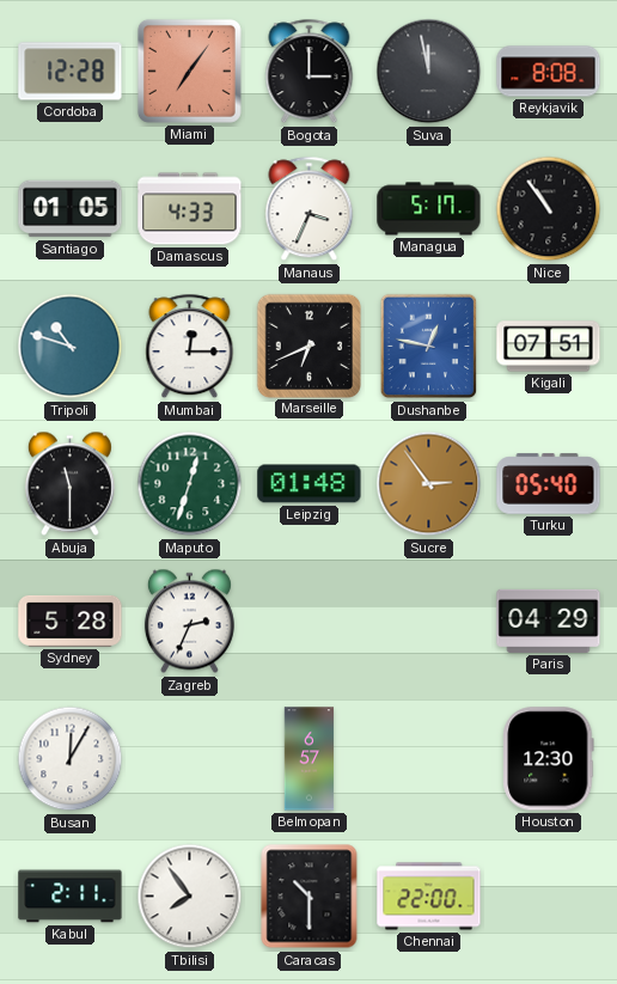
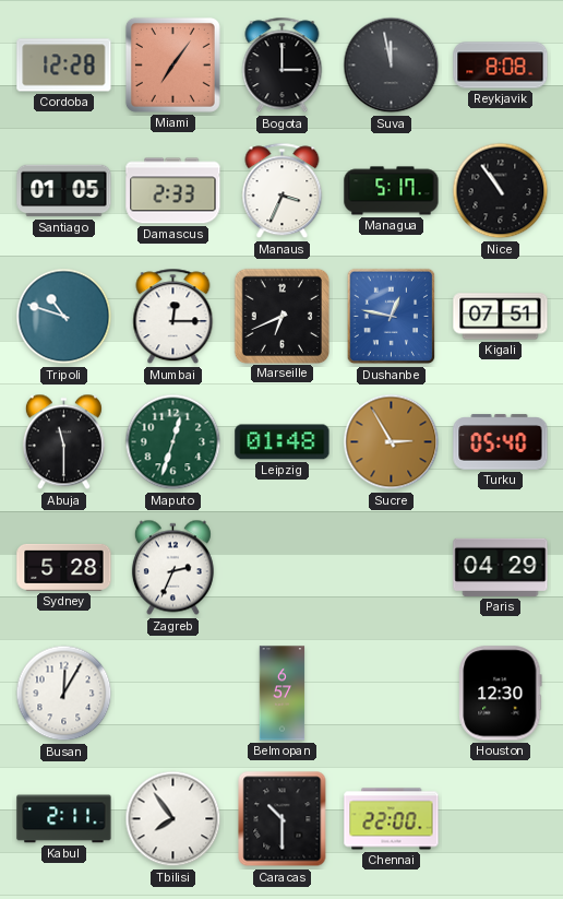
Damascus: 4:33 -> 2:33
Sucre: 2:54 -> 2:55
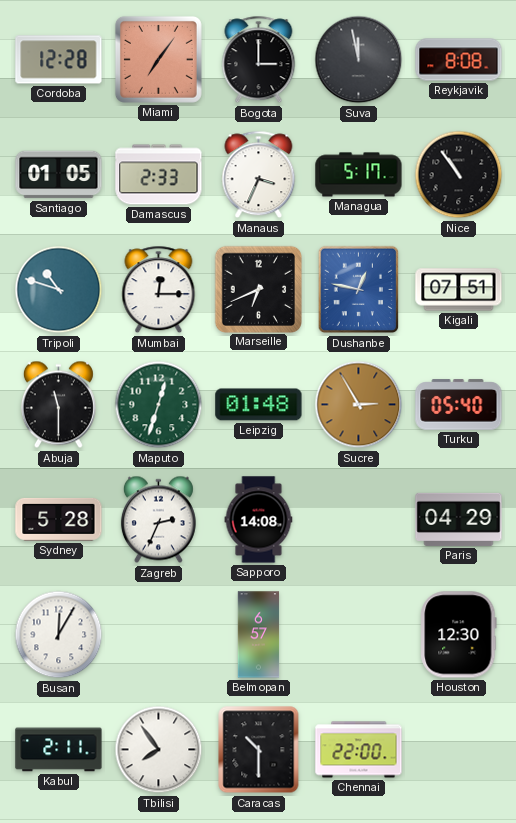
Sapporo: none -> 14:08
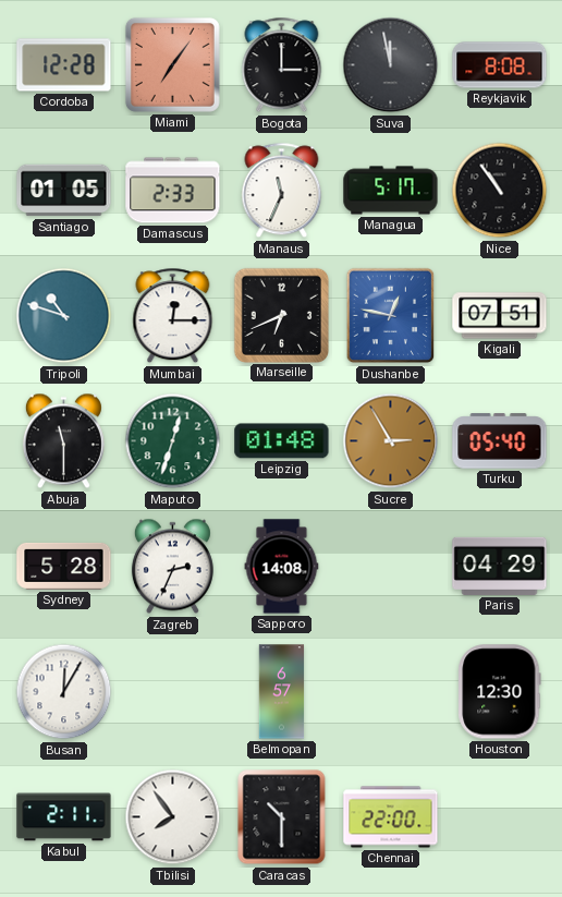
Manaus: 3:34 -> 11:34
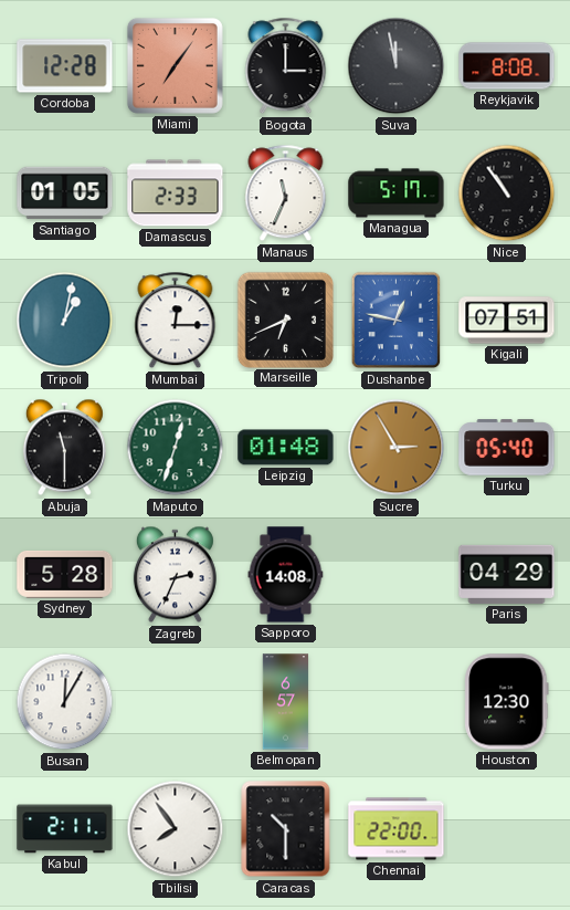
Tripoli: 10:48 -> 1:02
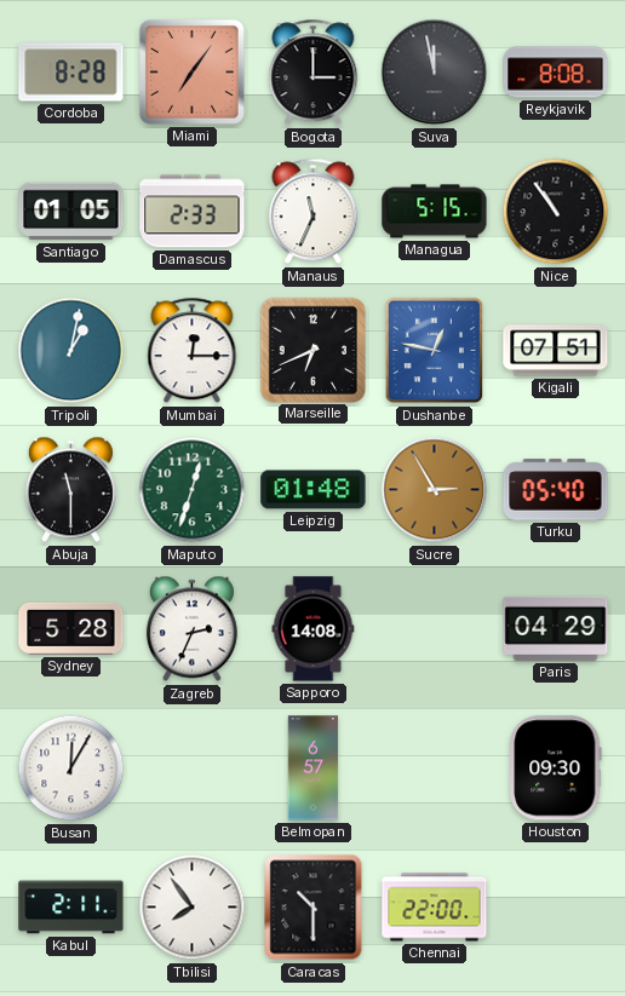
Cordoba: 12:28 -> 8:28
Managua: 5:17 -> 5:15
Houston: 12:30 -> 09:30
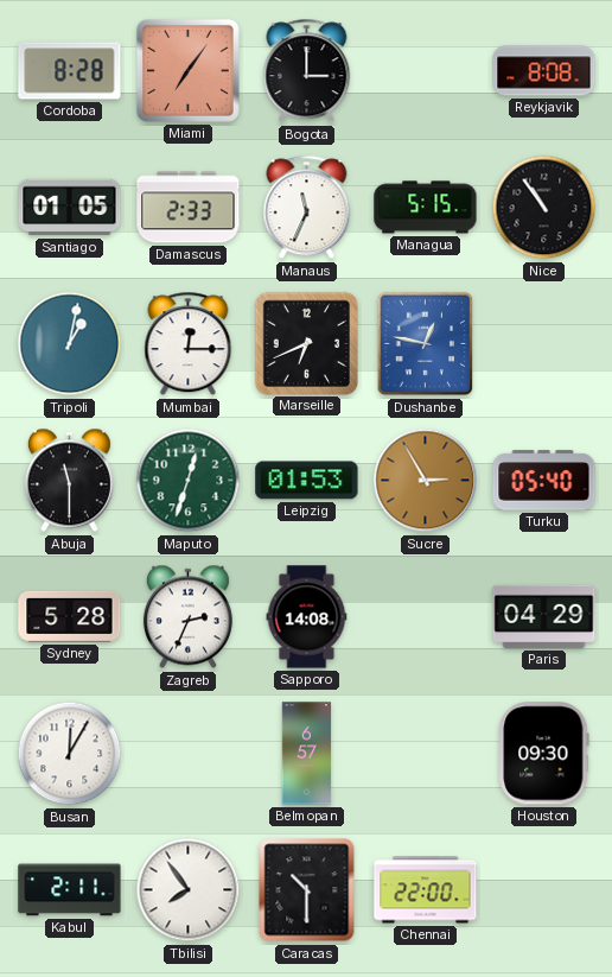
Suva: 11:58 -> none
Kigali: 07:51 -> none
Leipzig: 01:48 -> 01:53
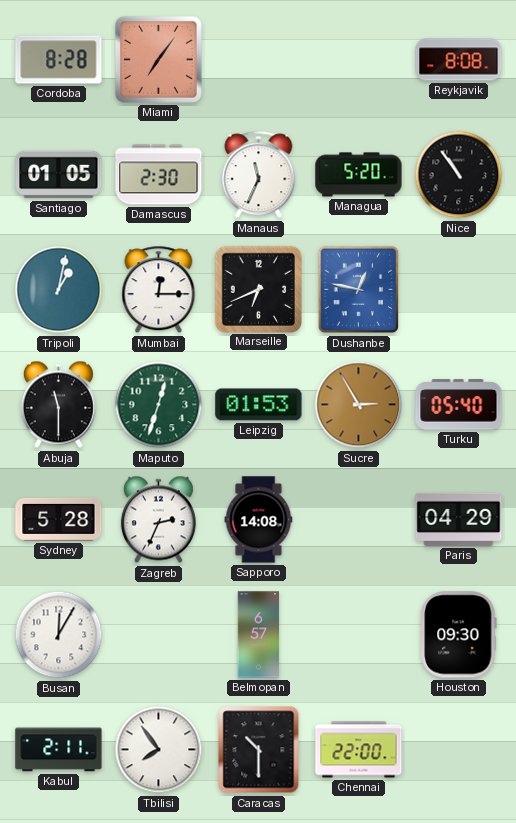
Bogota: 3:00 -> none
Damascus: 2:33 -> 2:30
Managua: 5:15 -> 5:20
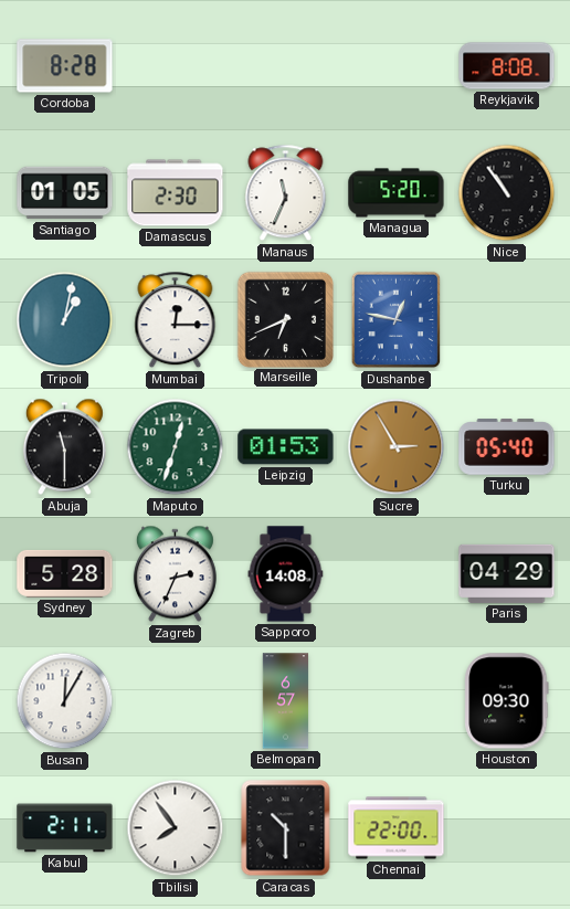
Miami: 7:06 -> none
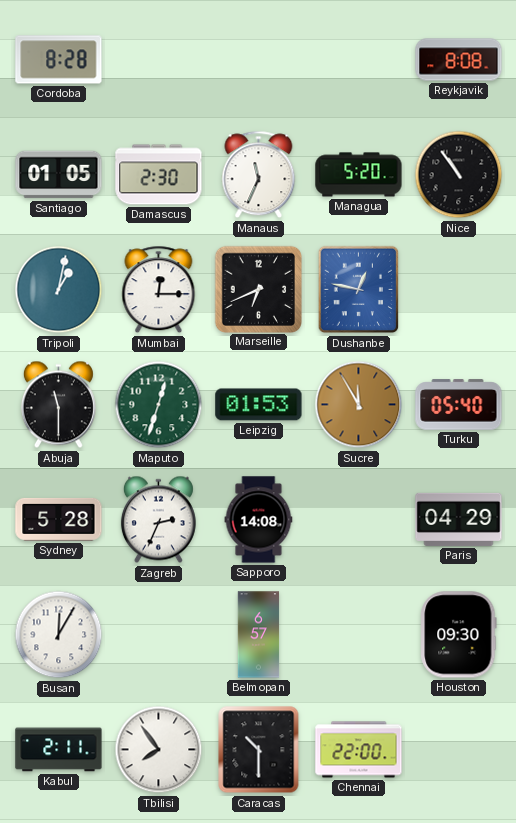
Sucre: 2:55 -> 11:55
